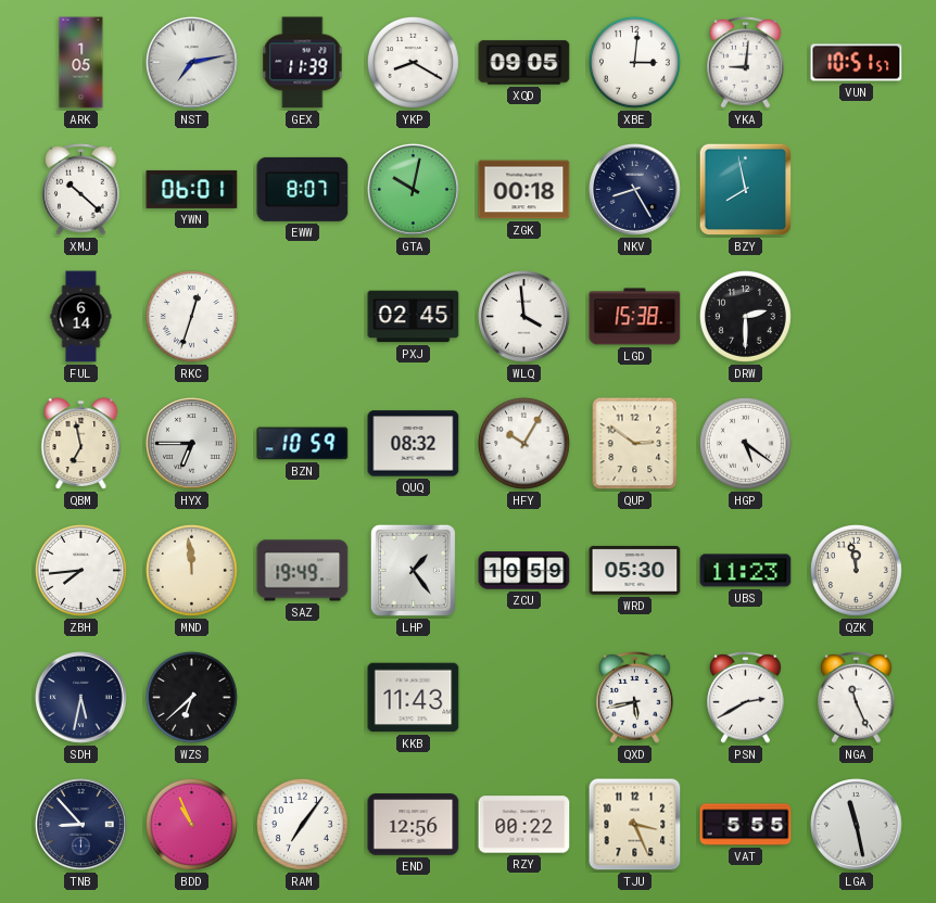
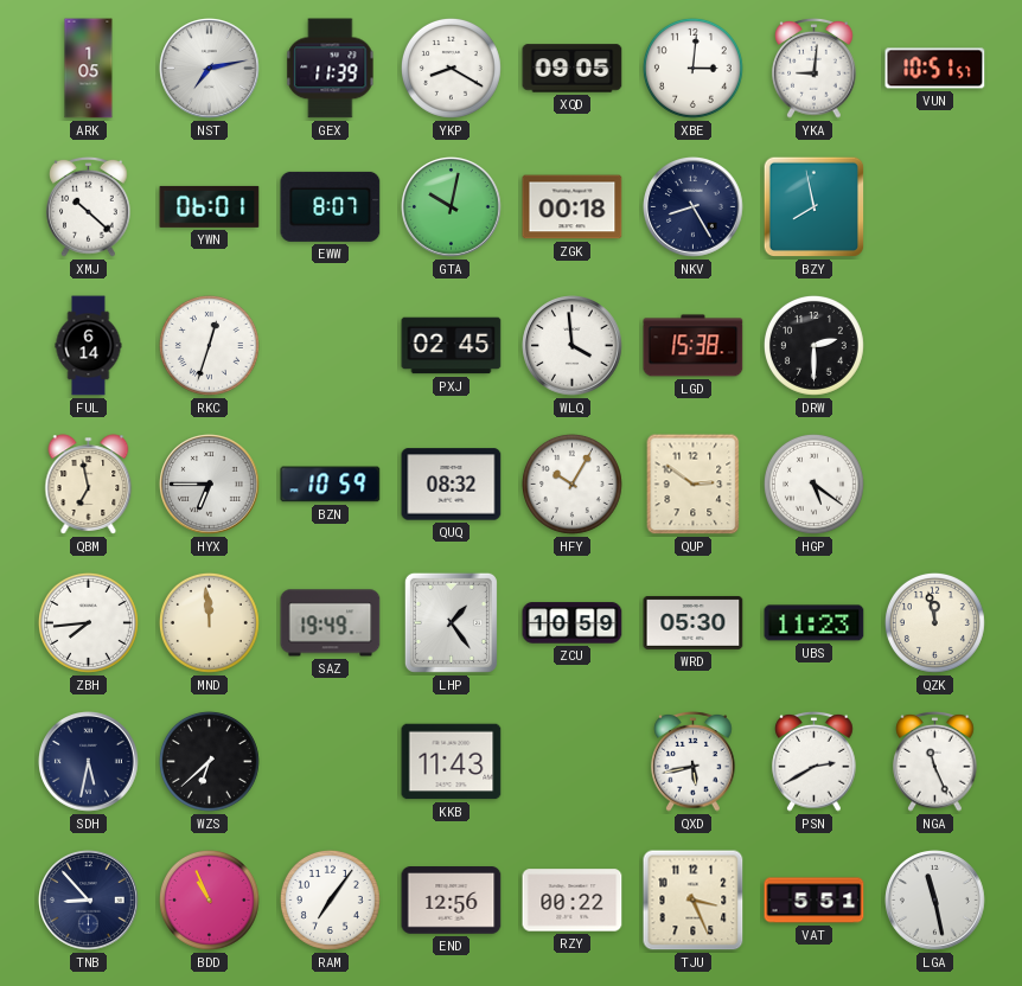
VAT: 5:55 -> 5:51
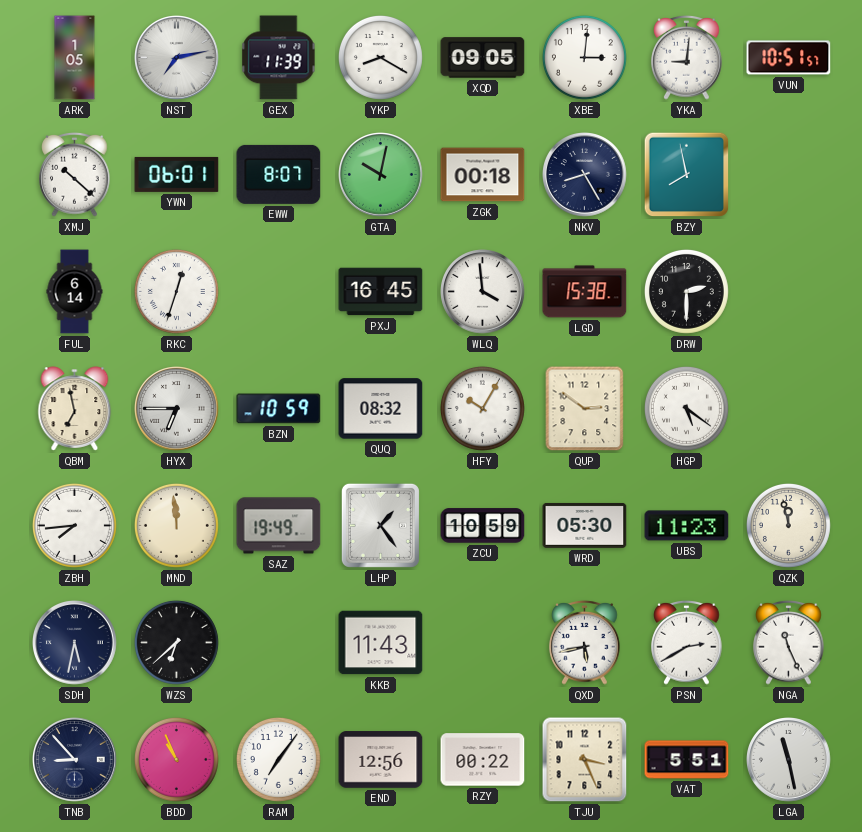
PXJ: 02:45 -> 16:45
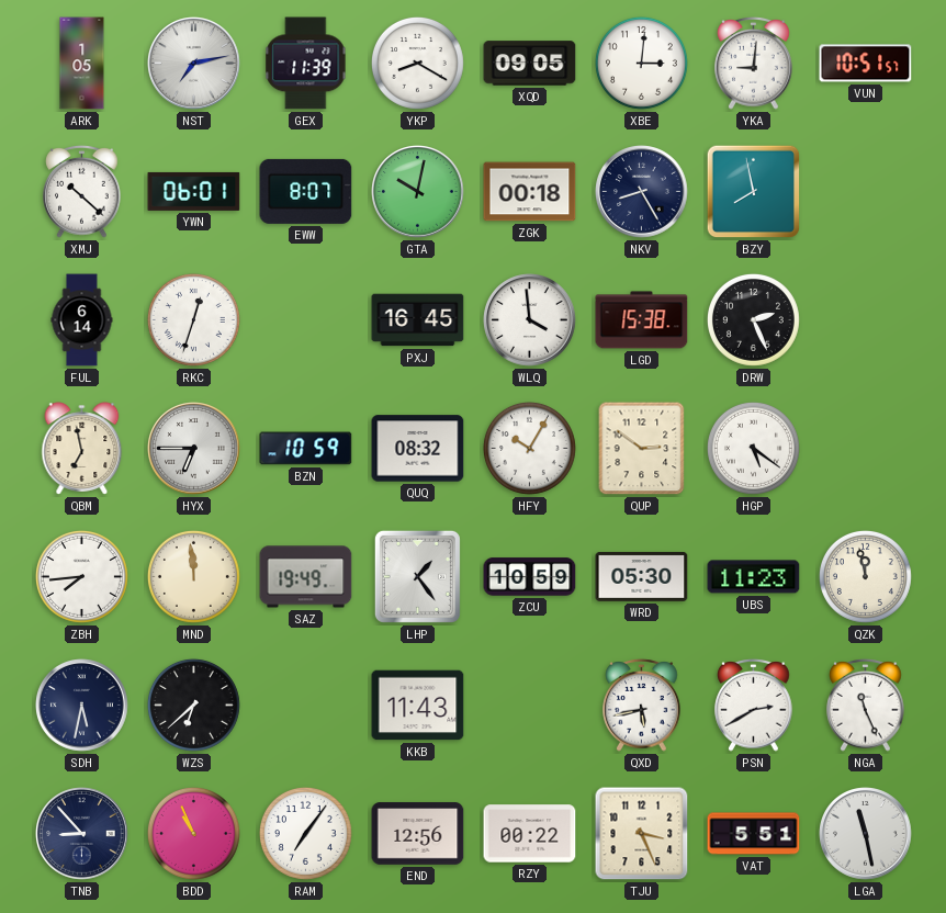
DRW: 2:30 -> 2:26
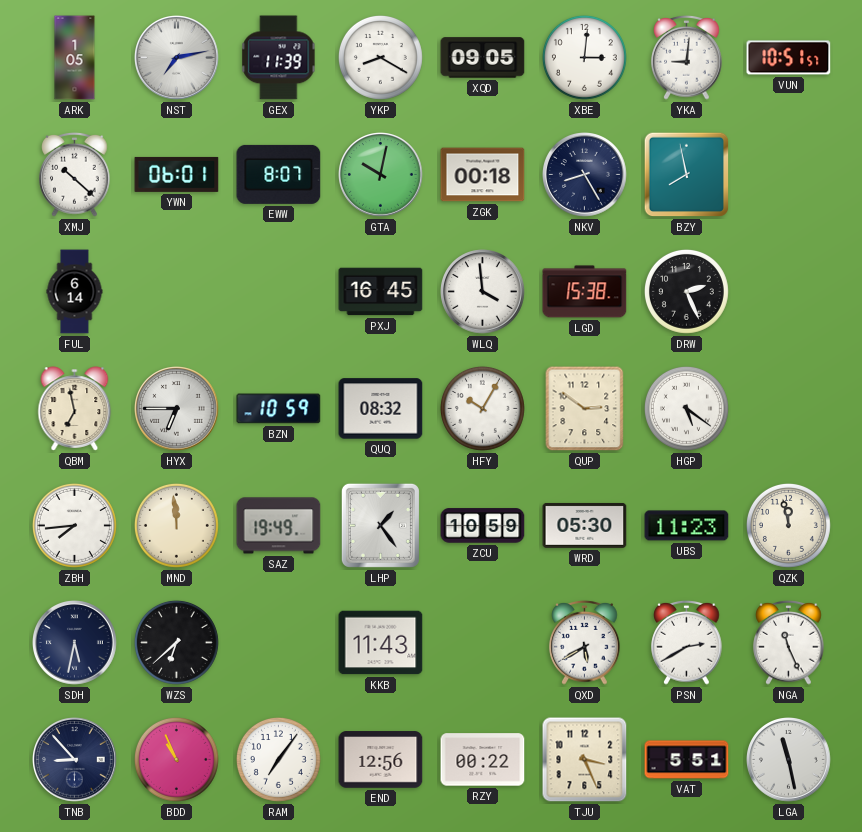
RKC: 12:33 -> none
QXD: 5:43 -> 5:40
